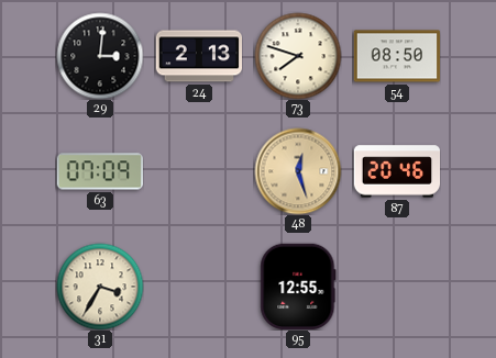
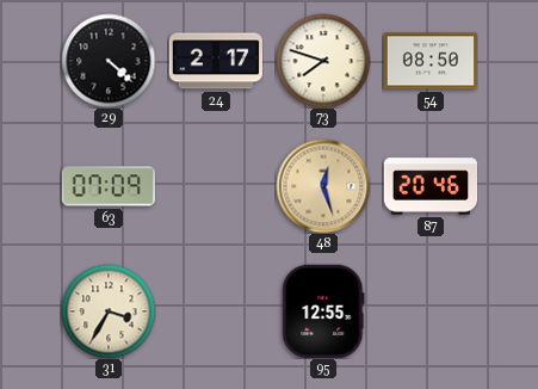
29: 3:01 -> 4:22
24: 2:13 -> 2:17
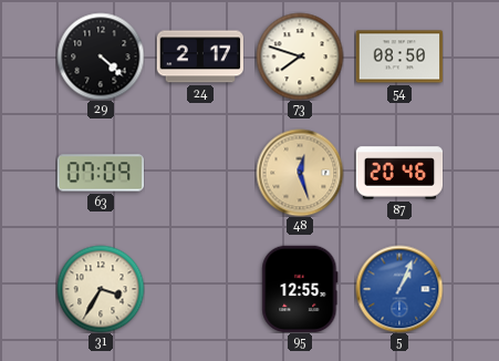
5: none -> 1:04
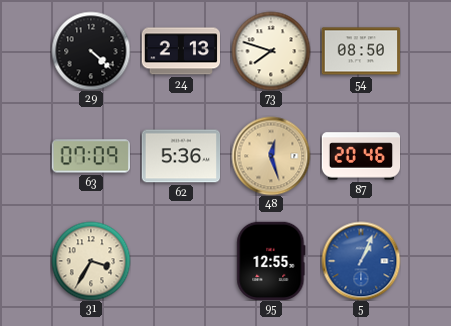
24: 2:17 -> 2:13
62: none -> 5:36
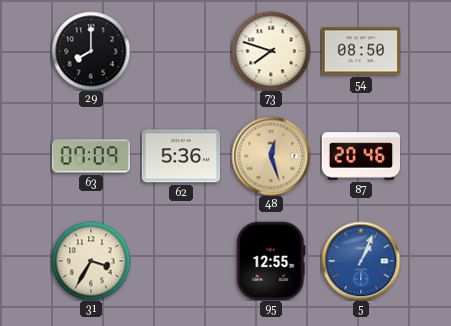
29: 4:22 -> 8:00
24: 2:13 -> none
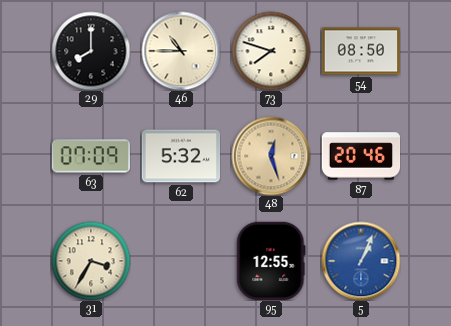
46: none -> 10:45
62: 5:36 -> 5:32
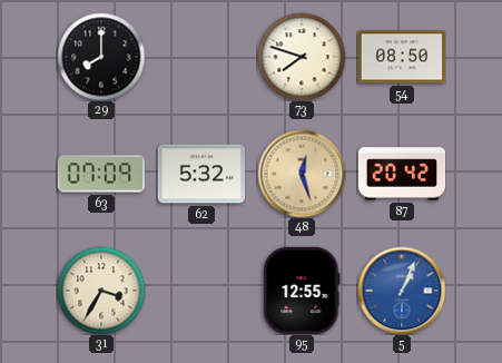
46: 10:45 -> none
87: 20:46 -> 20:42
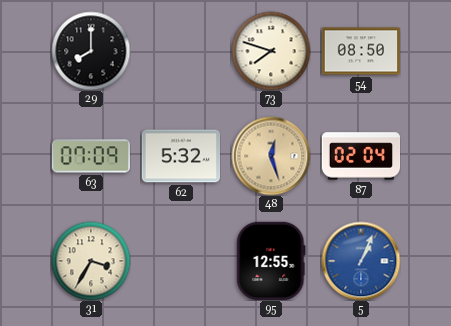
87: 20:42 -> 02:04
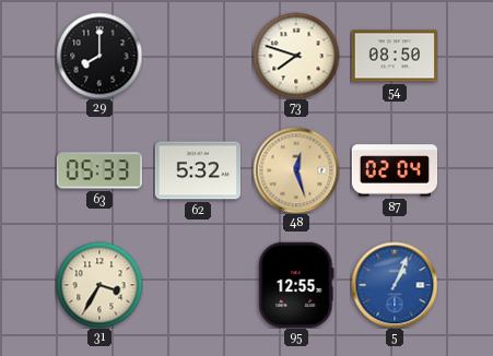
63: 07:09 -> 05:33
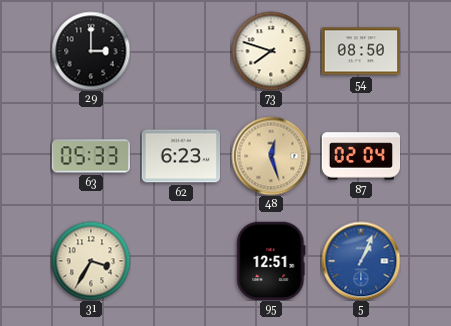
29: 8:00 -> 3:00
62: 5:32 -> 6:23
95: 12:55 -> 12:51
